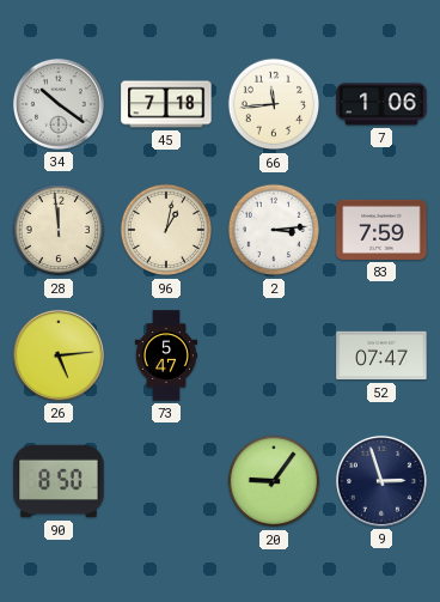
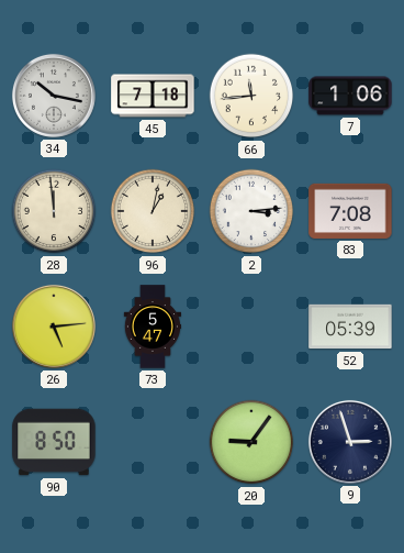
34: 10:21 -> 10:17
83: 7:59 -> 7:08
52: 07:47 -> 05:39
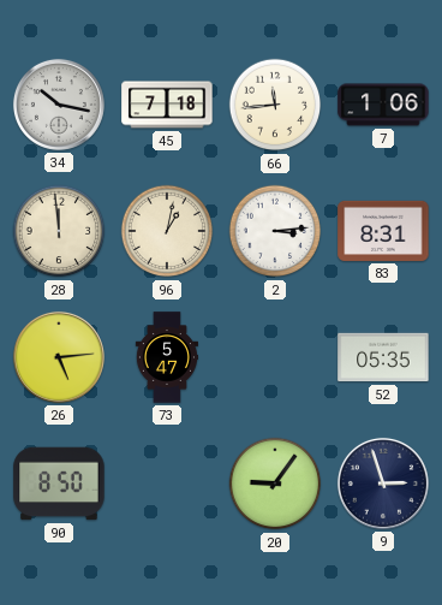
83: 7:08 -> 8:31
52: 05:39 -> 05:35
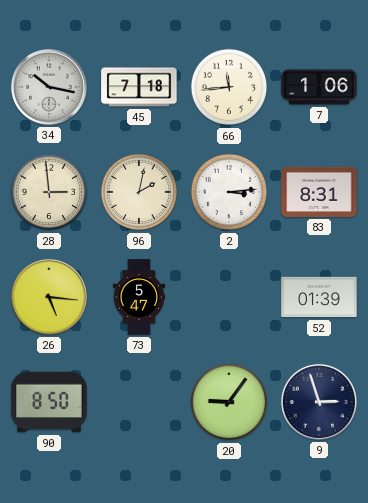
28: 11:59 -> 2:59
96: 1:02 -> 2:02
26: 5:14 -> 5:16
52: 05:35 -> 01:39
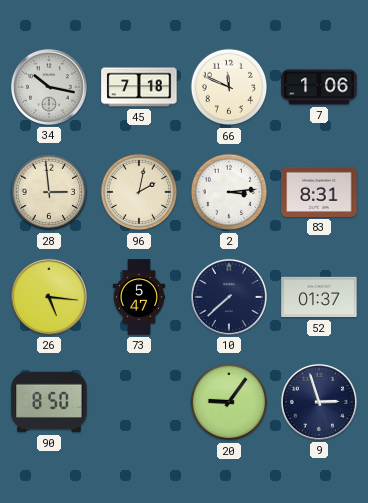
66: 11:44 -> 11:49
10: none -> 7:38
52: 01:39 -> 01:37
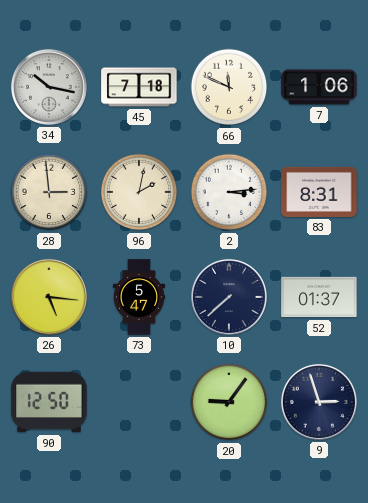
90: 8:50 -> 12:50
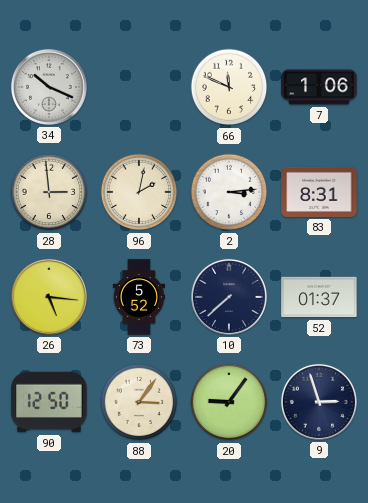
34: 10:17 -> 10:19
45: 7:18 -> none
73: 5:47 -> 5:52
88: none -> 3:06
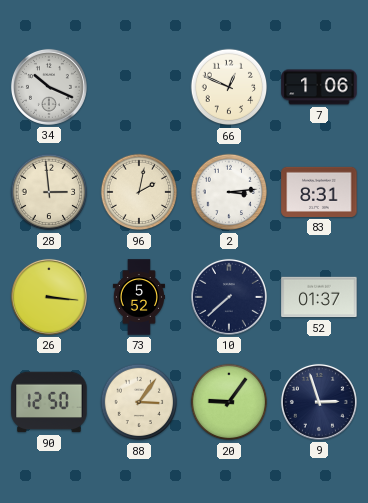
66: 11:49 -> 12:49
26: 5:16 -> 3:16
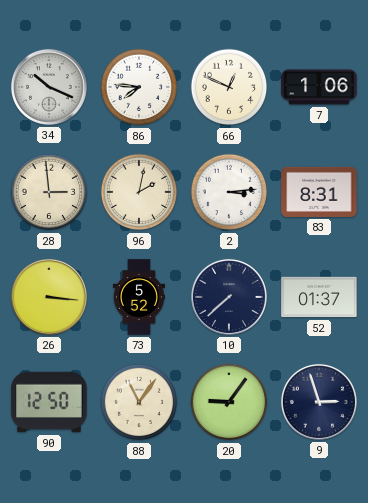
86: none -> 7:46
88: 3:06 -> 11:06
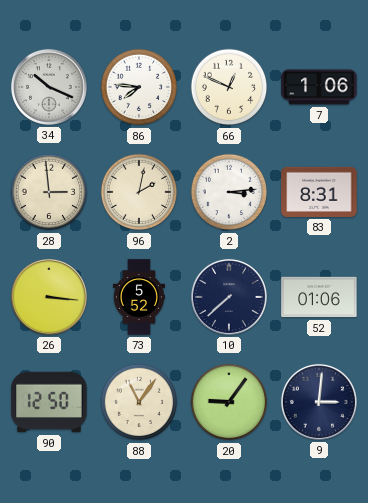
52: 01:37 -> 01:06
9: 2:57 -> 3:01
